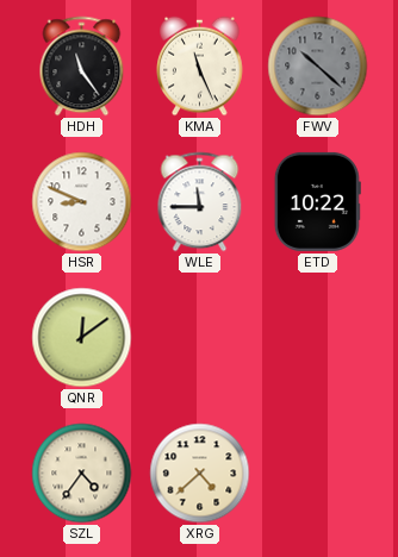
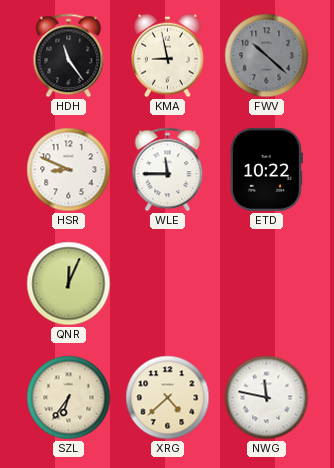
KMA: 11:26 -> 8:58
QNR: 12:09 -> 12:04
SZL: 4:36 -> 6:36
NWG: none -> 11:47
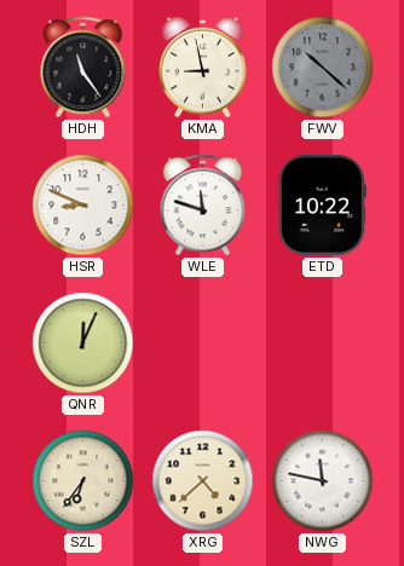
WLE: 11:45 -> 11:48
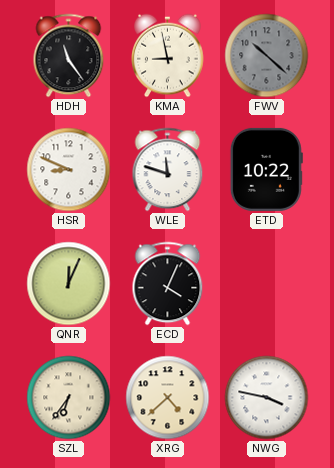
ECD: none -> 4:04
NWG: 11:47 -> 3:47
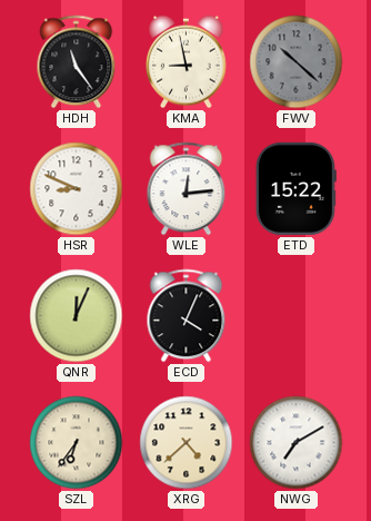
WLE: 11:48 -> 12:14
ETD: 10:22 -> 15:22
NWG: 3:47 -> 7:10
